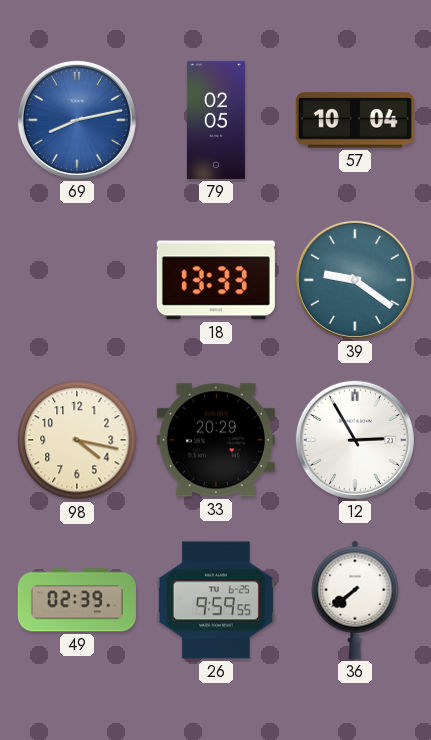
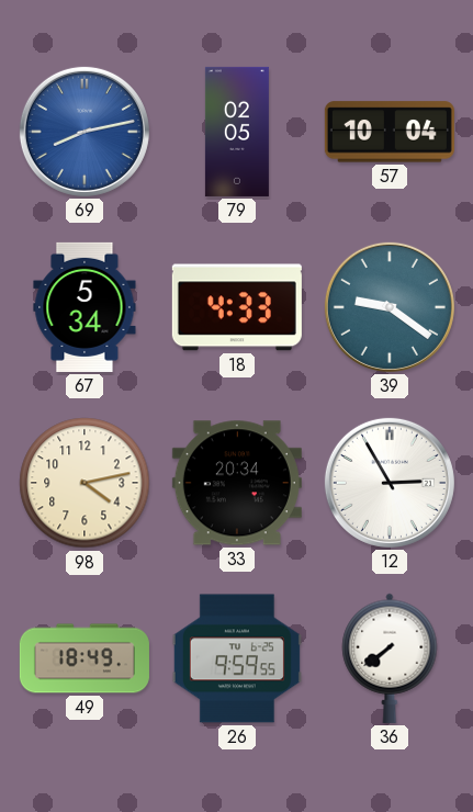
67: none -> 5:34
18: 13:33 -> 4:33
98: 4:17 -> 4:13
33: 20:29 -> 20:34
49: 02:39 -> 18:49
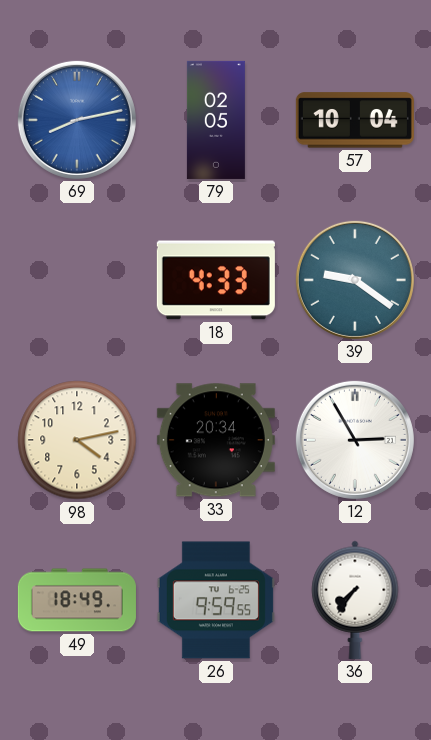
67: 5:34 -> none
36: 7:39 -> 7:36
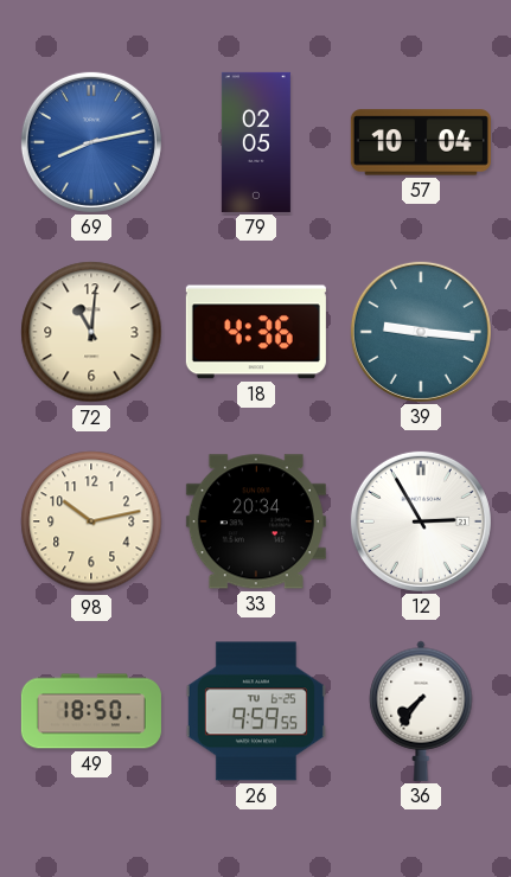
72: none -> 11:01
18: 4:33 -> 4:36
39: 9:21 -> 9:16
98: 4:13 -> 10:13
49: 18:49 -> 18:50
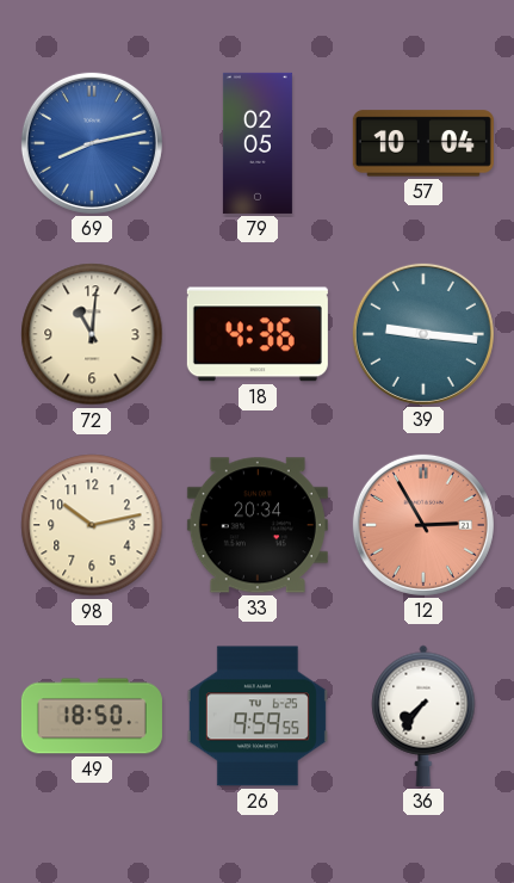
12 dial: white -> salmon
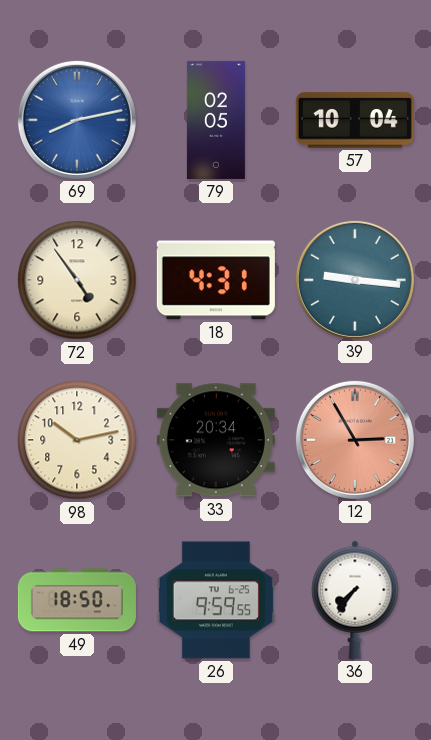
72: 11:01 -> 4:54
18: 4:36 -> 4:31
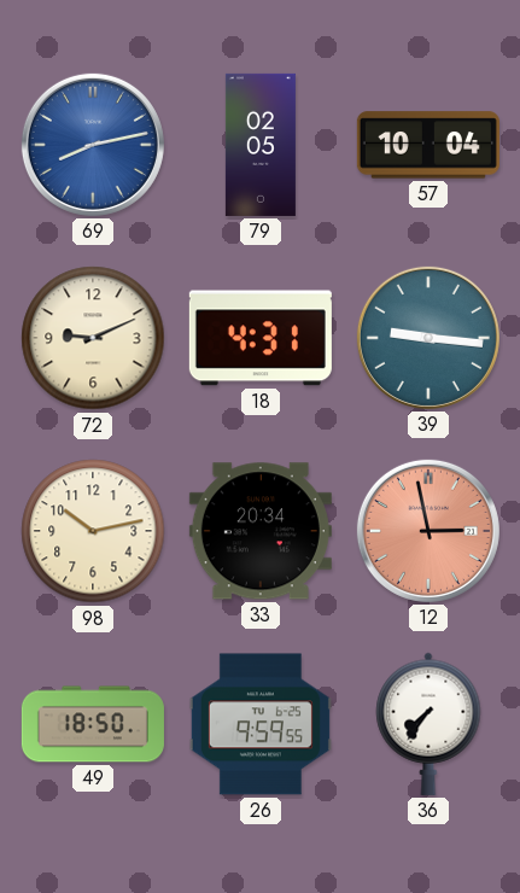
72: 4:54 -> 9:11
12: 2:55 -> 2:58
